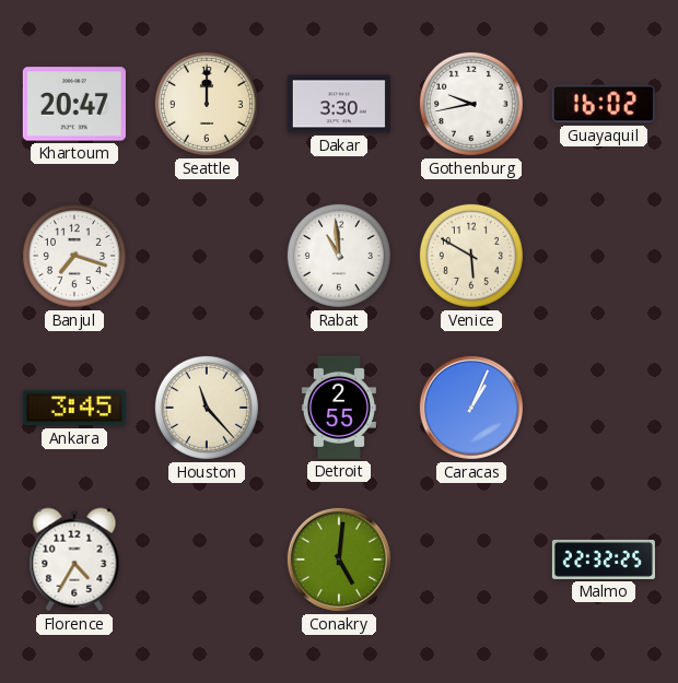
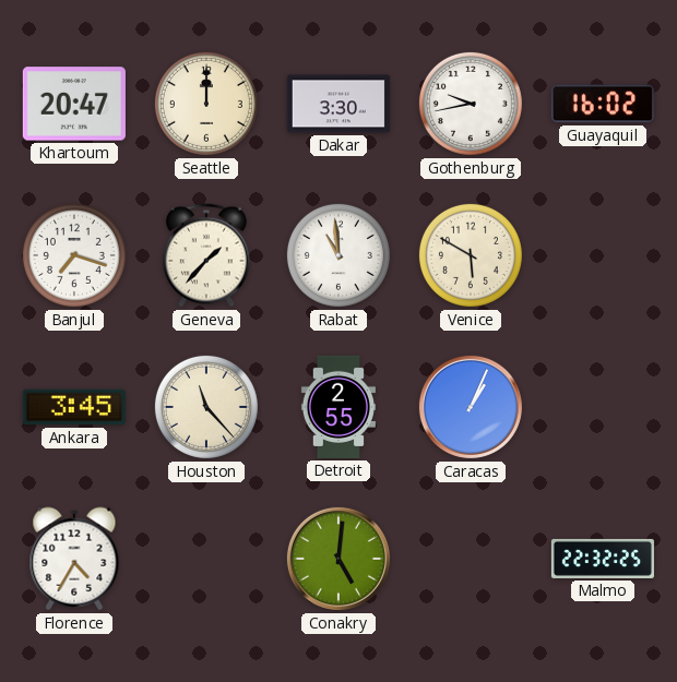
Geneva: none -> 1:37
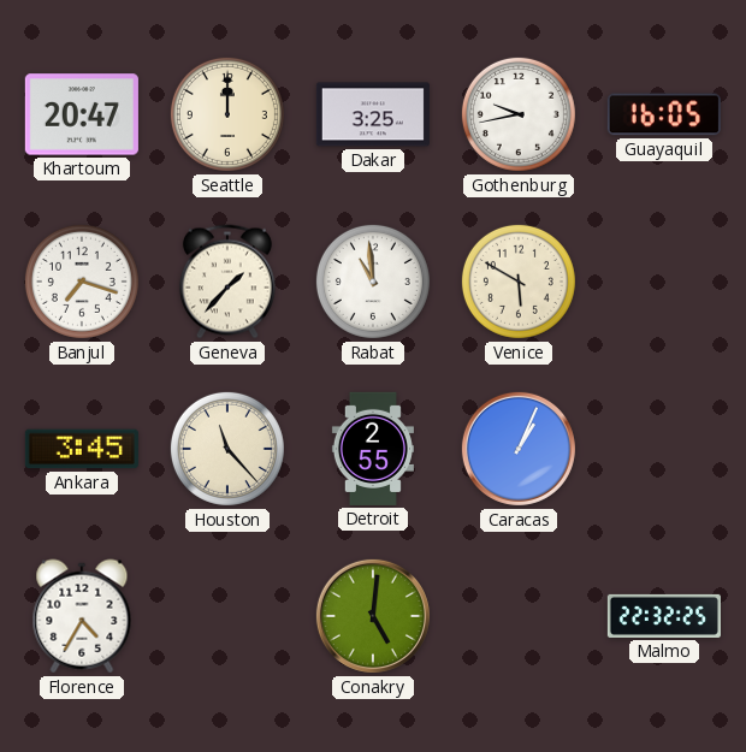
Dakar: 3:30 -> 3:25
Guayaquil: 16:02 -> 16:05
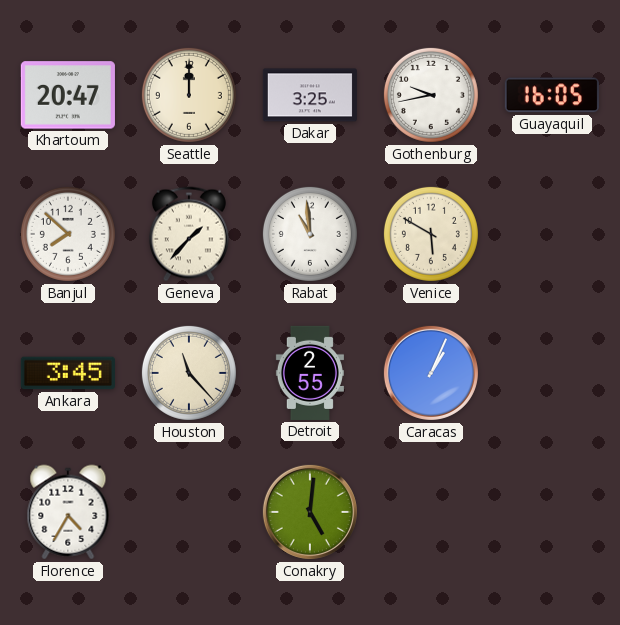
Banjul: 7:18 -> 7:52
Malmo: 22:32 -> none
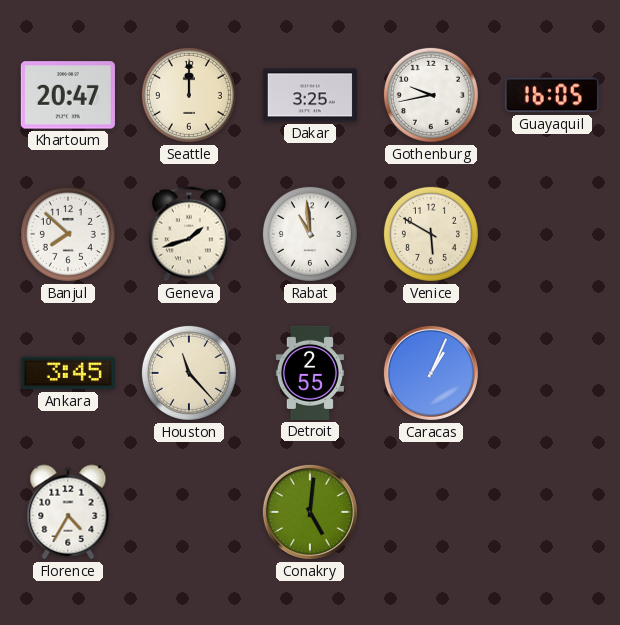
Geneva: 1:37 -> 1:42
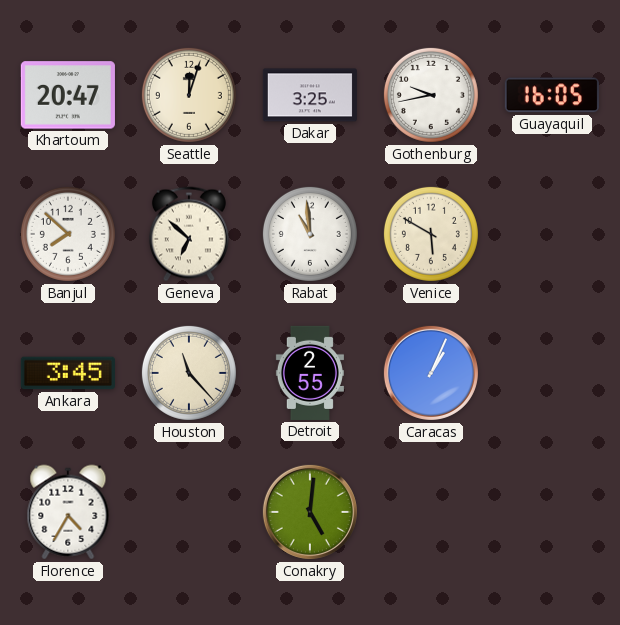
Seattle: 12:00 -> 12:03
Geneva: 1:42 -> 6:52
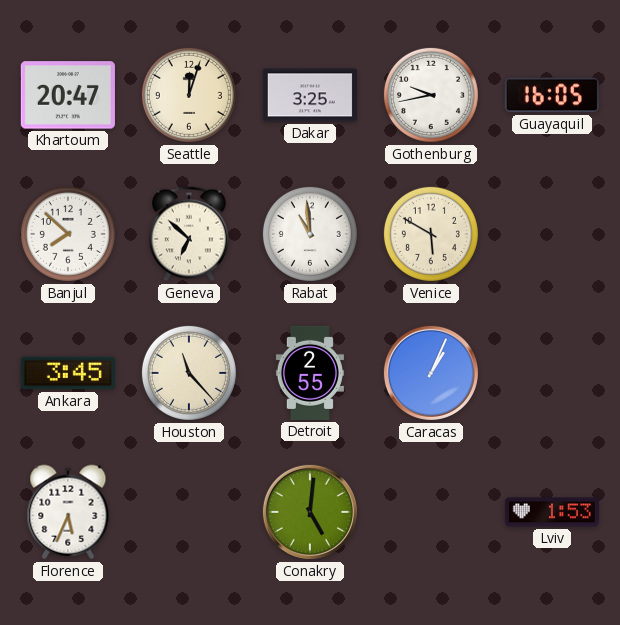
Florence: 4:35 -> 5:34
Lviv: none -> 1:53
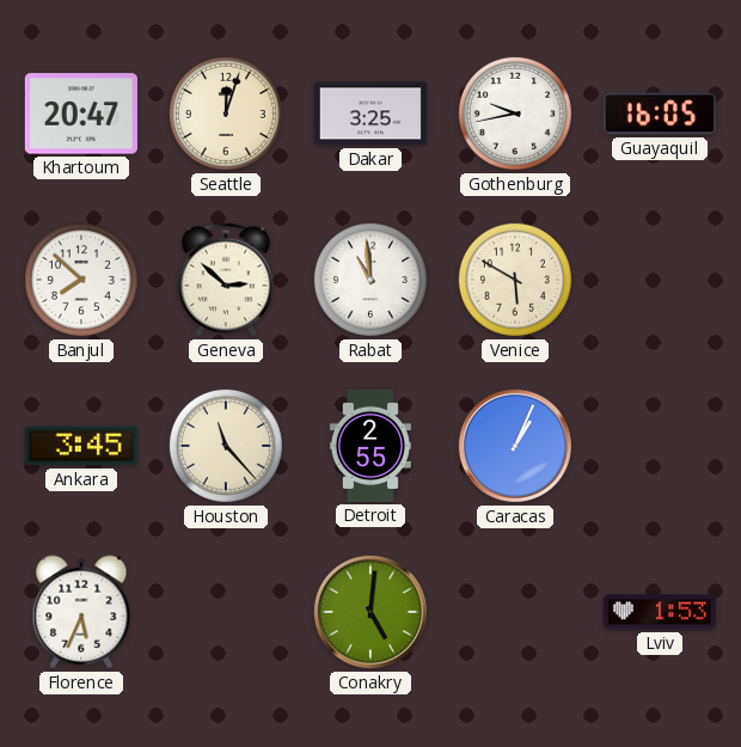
Geneva: 6:52 -> 2:52
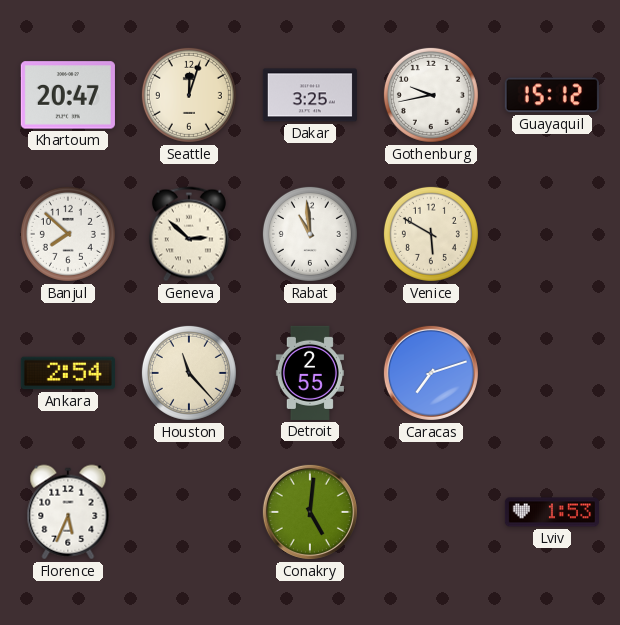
Guayaquil: 16:05 -> 15:12
Ankara: 3:45 -> 2:54
Caracas: 1:04 -> 7:12
